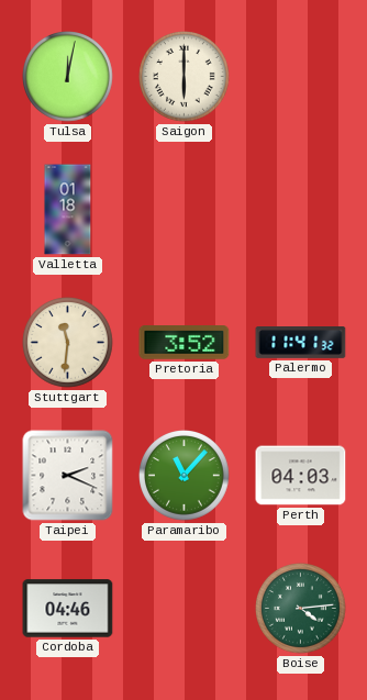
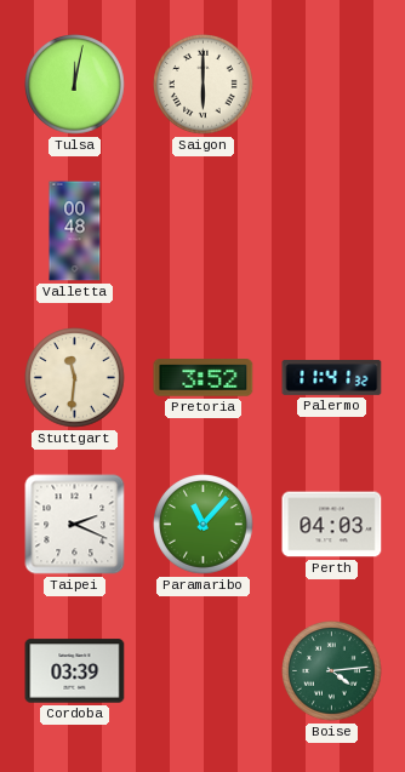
Valletta: 01:18 -> 00:48
Cordoba: 04:46 -> 03:39
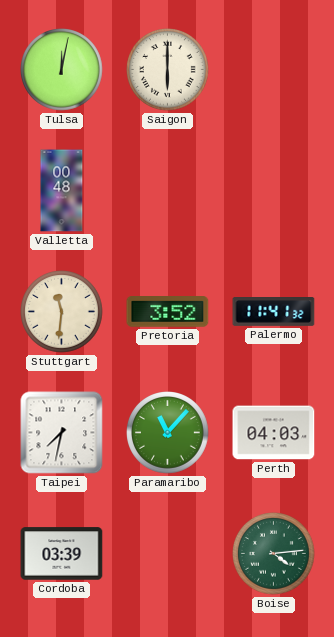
Taipei: 2:19 -> 7:32
